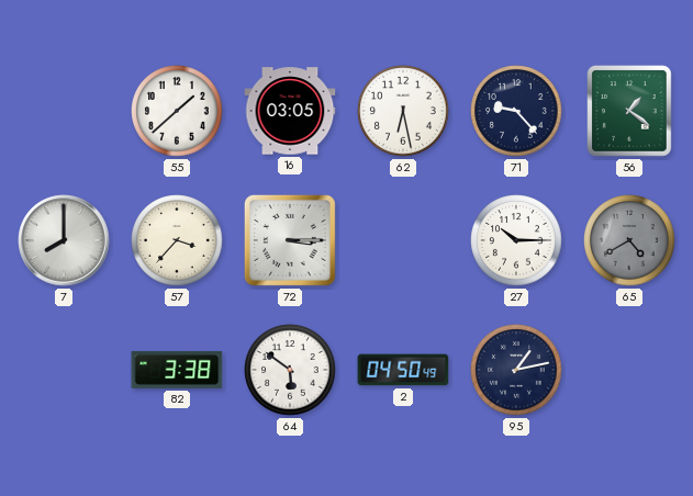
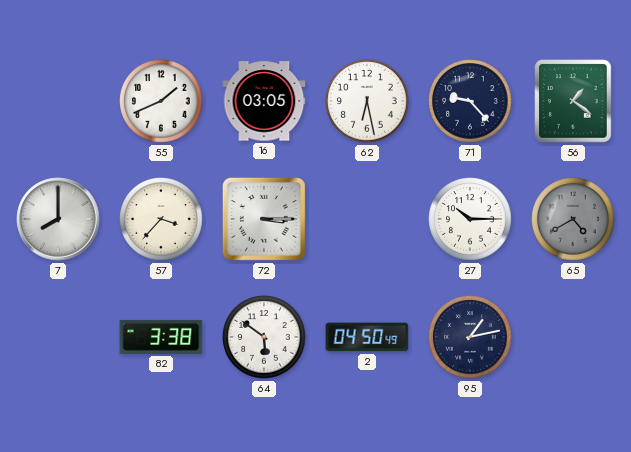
55: 1:38 -> 1:41
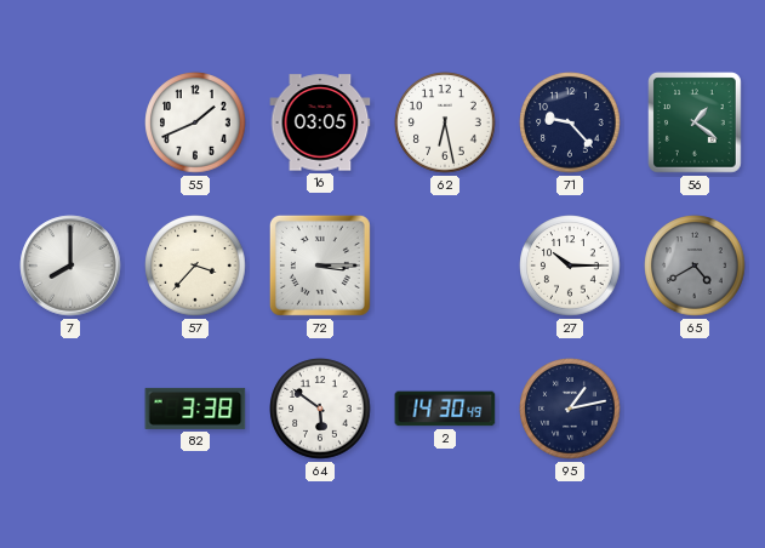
2: 04:50 -> 14:30
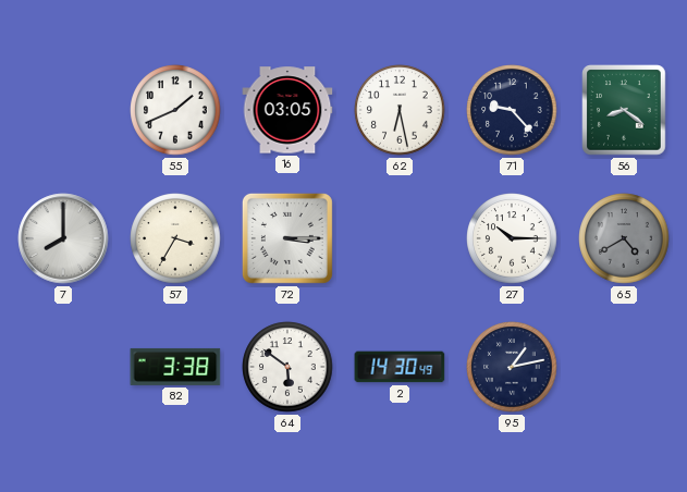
56: 1:21 -> 8:21
57: 3:37 -> 3:35
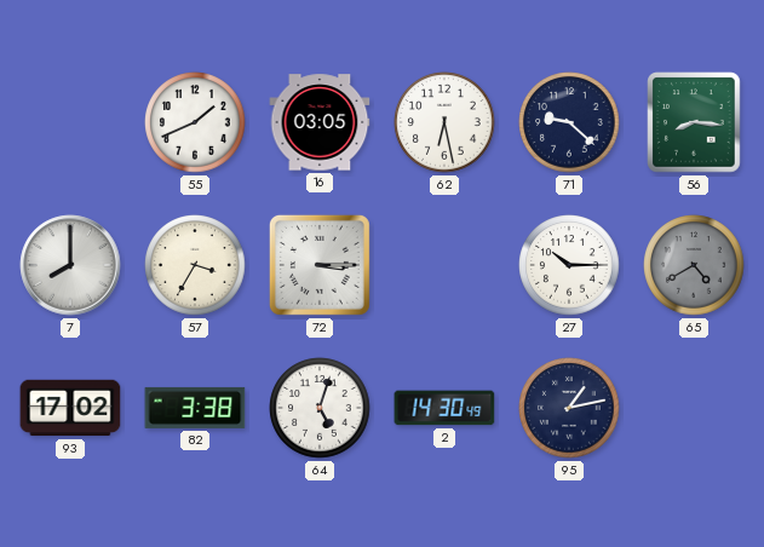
71: 9:23 -> 9:22
56: 8:21 -> 8:16
93: none -> 17:02
64: 5:51 -> 5:03
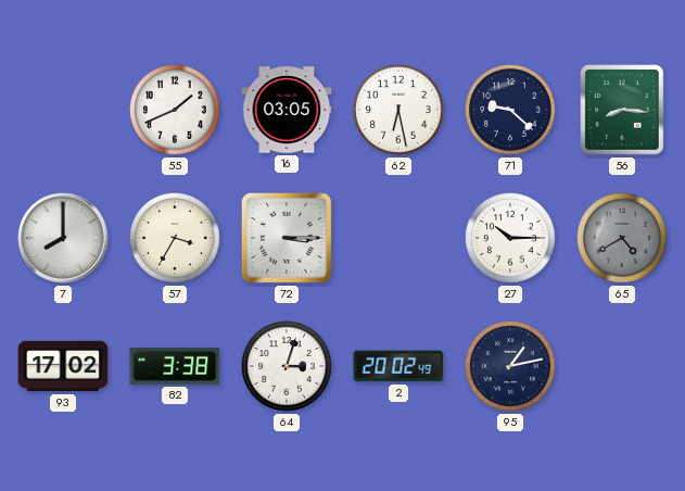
64: 5:03 -> 3:03
2: 14:30 -> 20:02
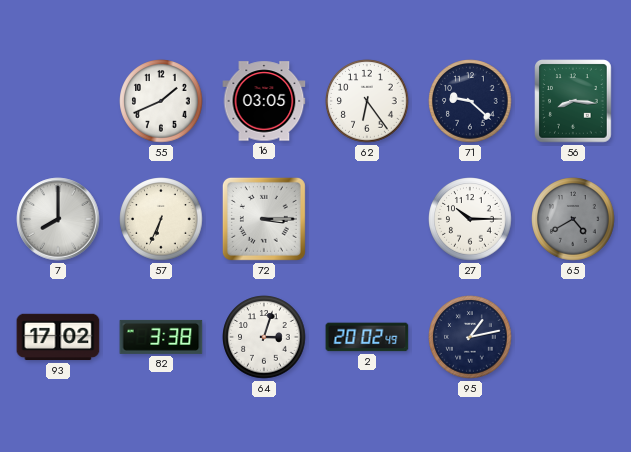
62: 6:28 -> 6:24
57: 3:35 -> 6:34
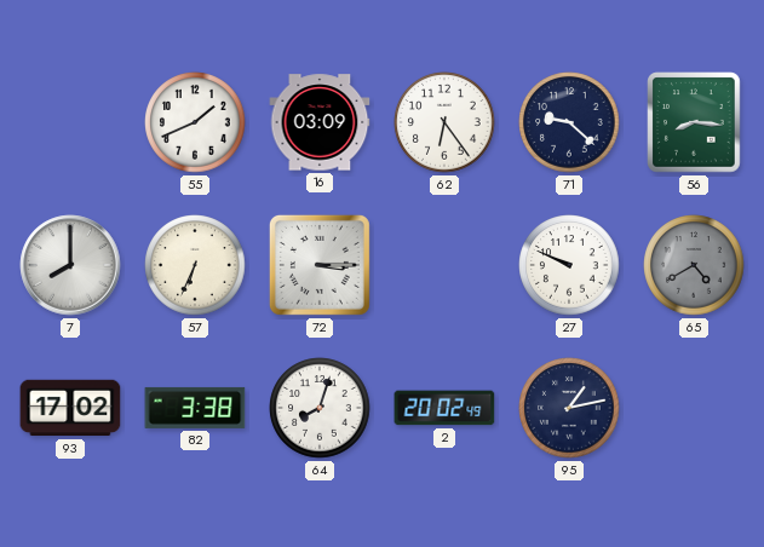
16: 03:05 -> 03:09
27: 10:15 -> 9:49
64: 3:03 -> 8:03
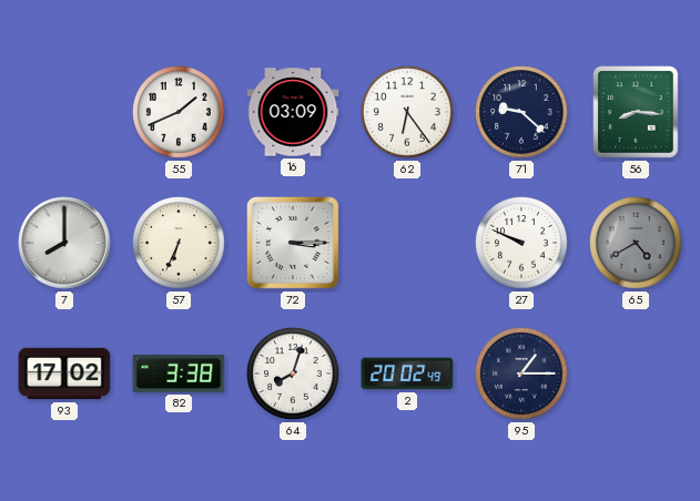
95: 1:13 -> 1:15
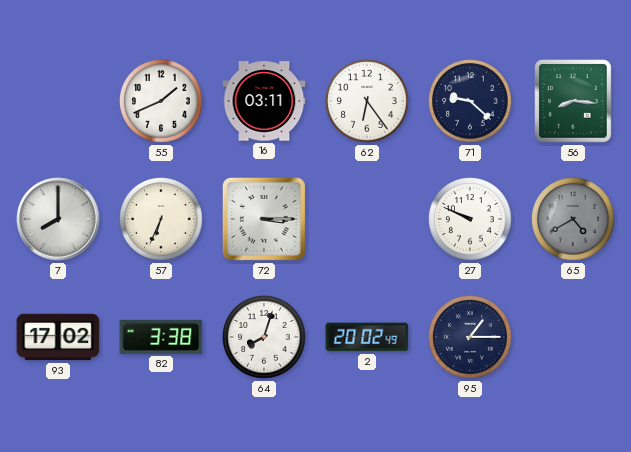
16: 03:09 -> 03:11
